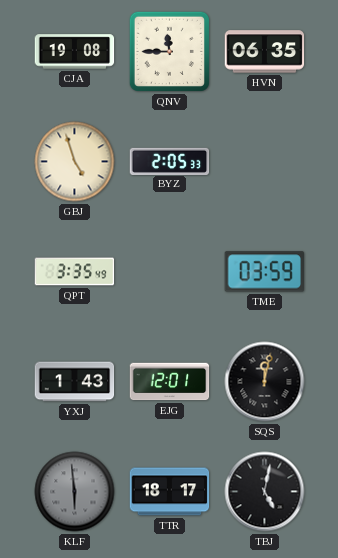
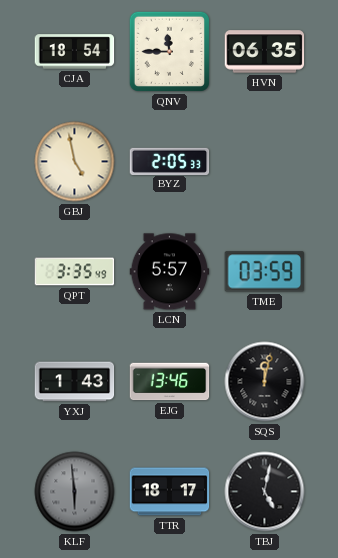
CJA: 19:08 -> 18:54
GBJ: 4:57 -> 4:58
LCN: none -> 5:57
EJG: 12:01 -> 13:46
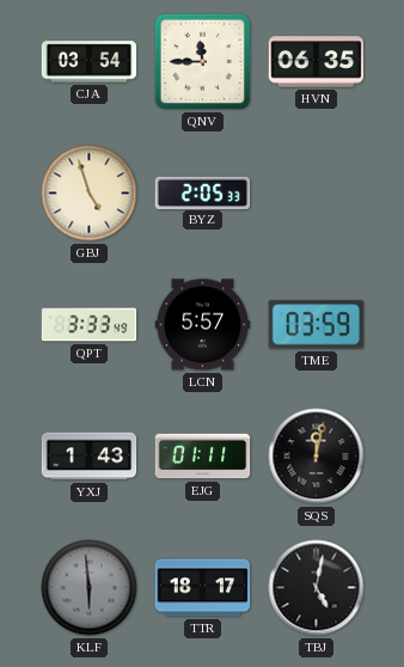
CJA: 18:54 -> 03:54
GBJ: 4:58 -> 4:57
QPT: 3:35 -> 3:33
EJG: 13:46 -> 01:11
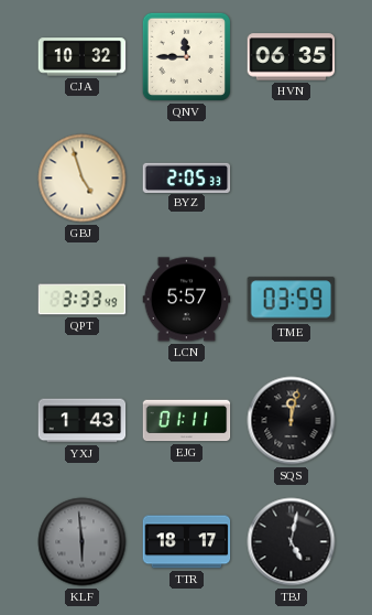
CJA: 03:54 -> 10:32
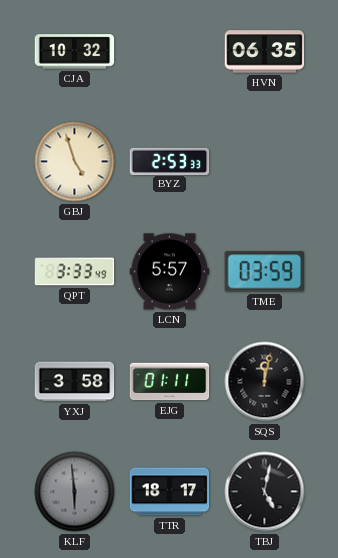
QNV: 11:45 -> none
BYZ: 2:05 -> 2:53
YXJ: 1:43 -> 3:58
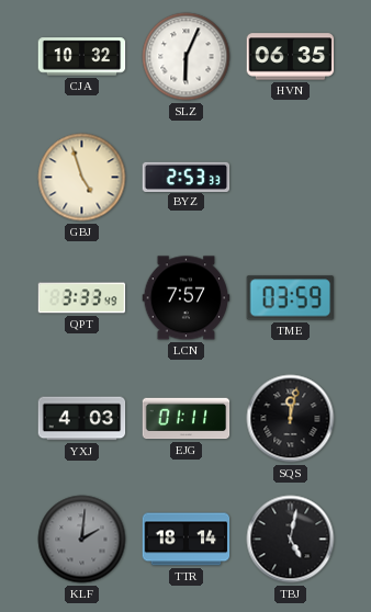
SLZ: none -> 6:04
LCN: 5:57 -> 7:57
YXJ: 3:58 -> 4:03
KLF: 5:59 -> 2:01
TTR: 18:17 -> 18:14
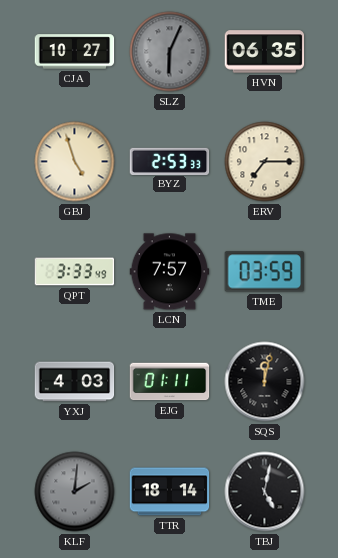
CJA: 10:32 -> 10:27
SLZ dial: white -> grey
ERV: none -> 7:15
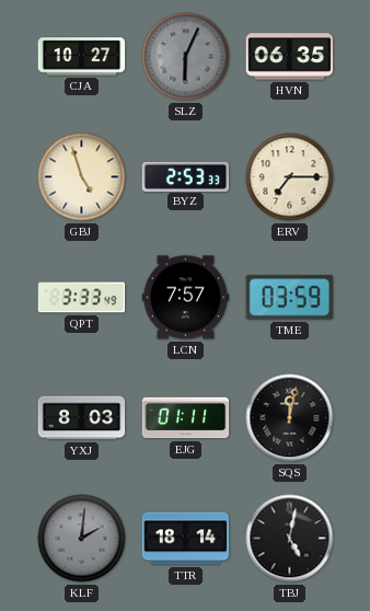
YXJ: 4:03 -> 8:03
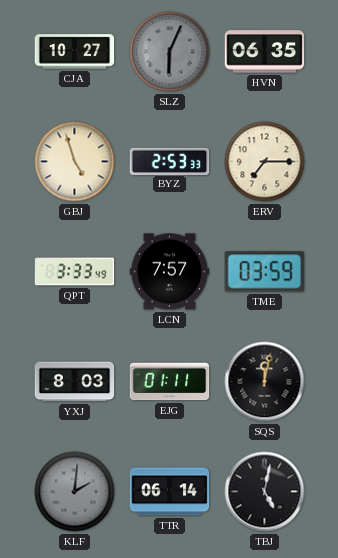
TTR: 18:14 -> 06:14
